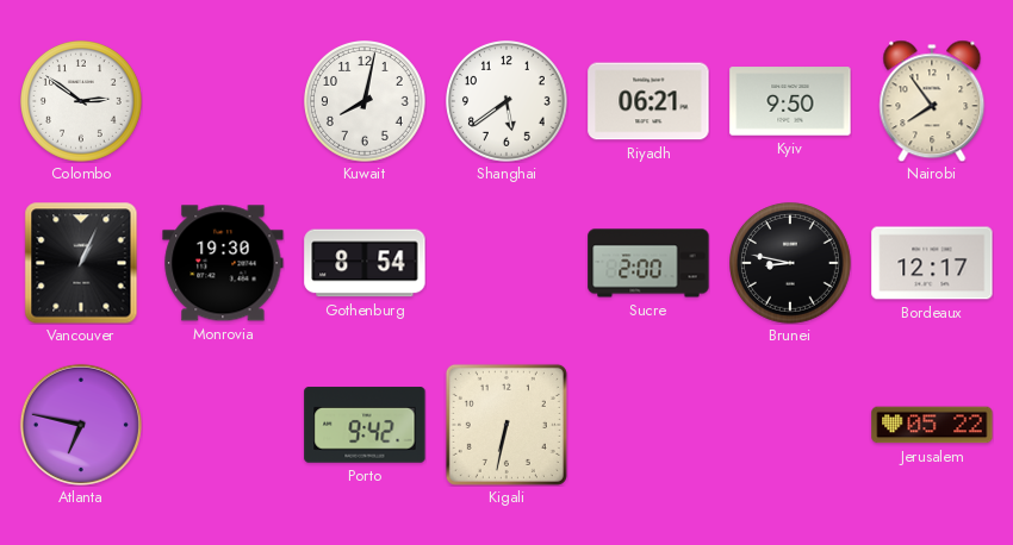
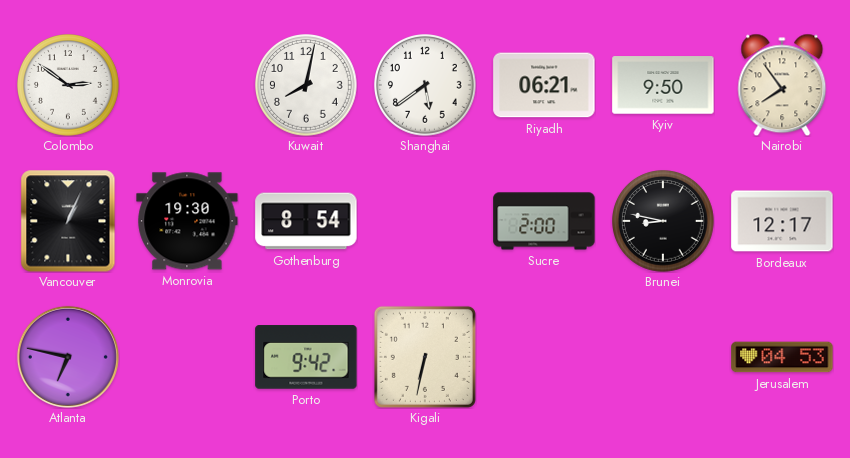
Jerusalem: 05:22 -> 04:53
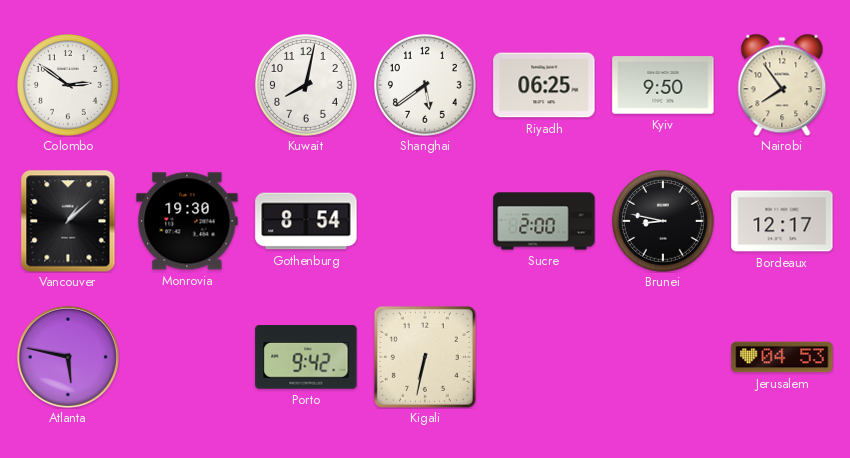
Riyadh: 06:21 -> 06:25
Vancouver: 1:04 -> 1:08
Atlanta: 6:47 -> 5:47
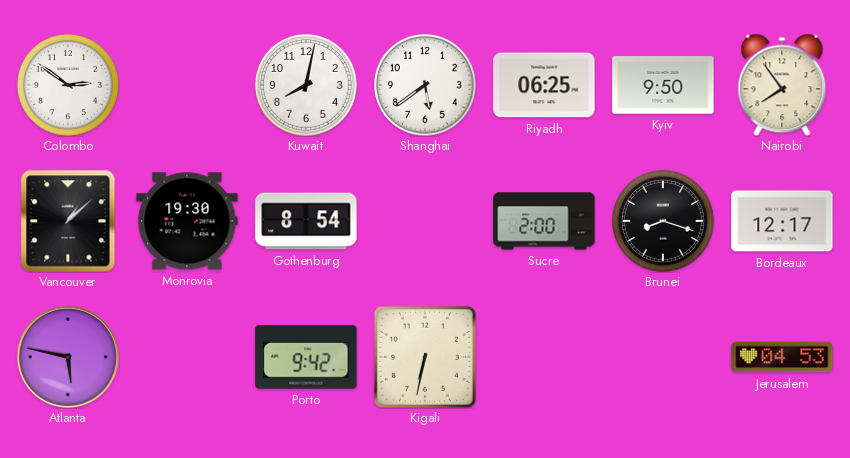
Brunei: 8:47 -> 8:18
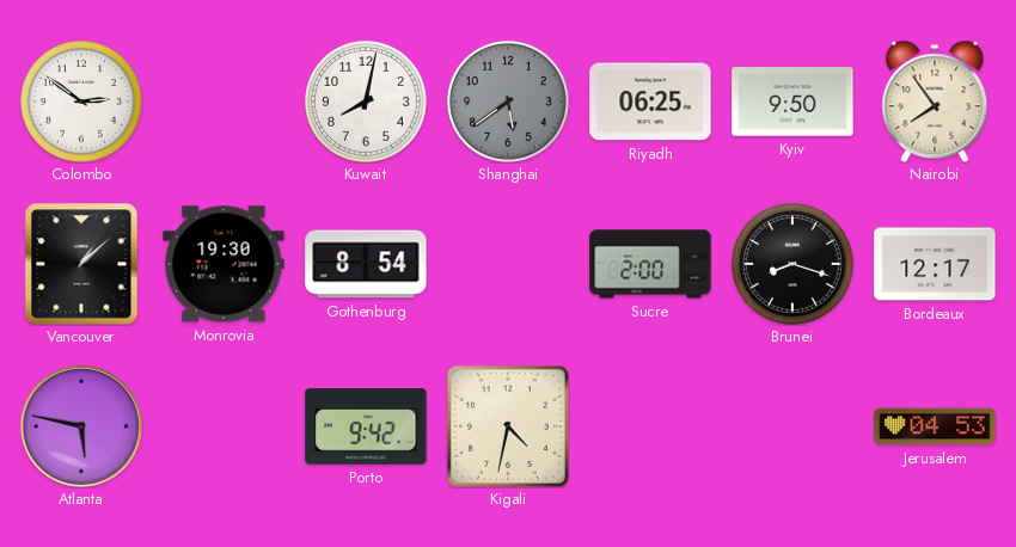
Shanghai dial: white -> grey
Kigali: 6:32 -> 4:32
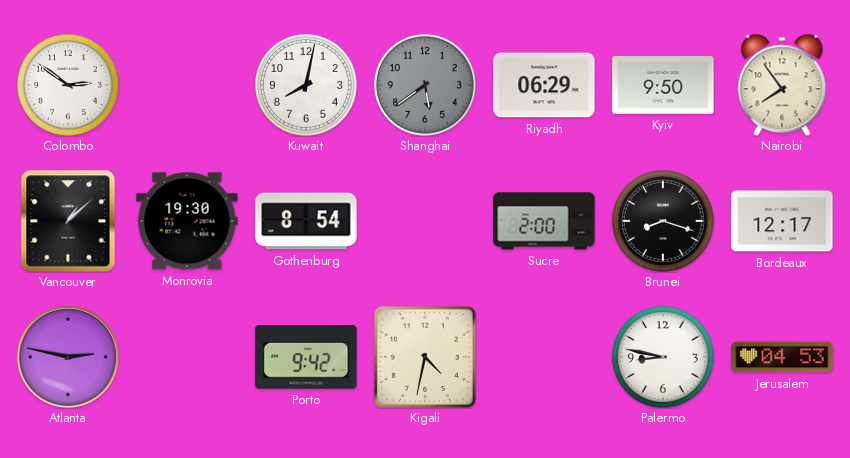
Riyadh: 06:25 -> 06:29
Atlanta: 5:47 -> 2:47
Palermo: none -> 8:47
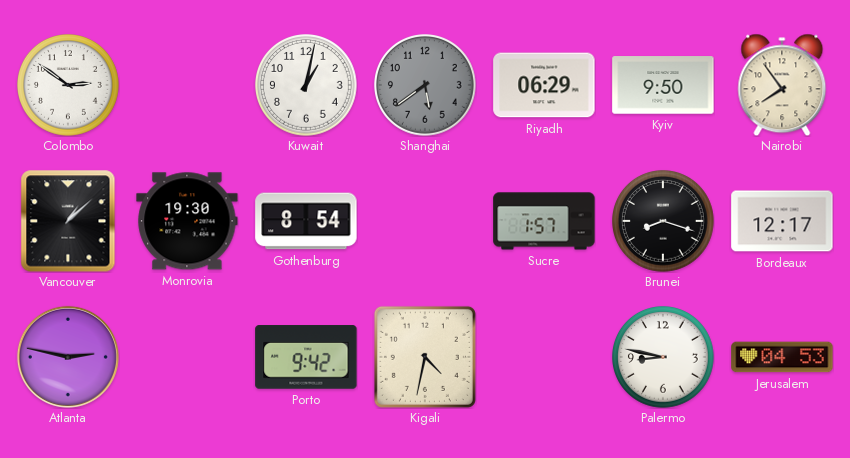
Kuwait: 8:02 -> 1:02
Sucre: 2:00 -> 1:57
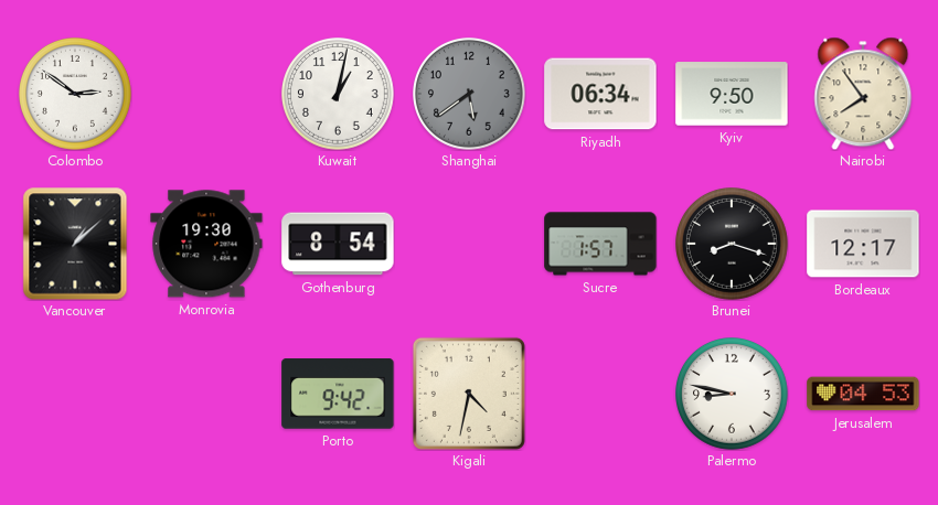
Riyadh: 06:29 -> 06:34
Atlanta: 2:47 -> none
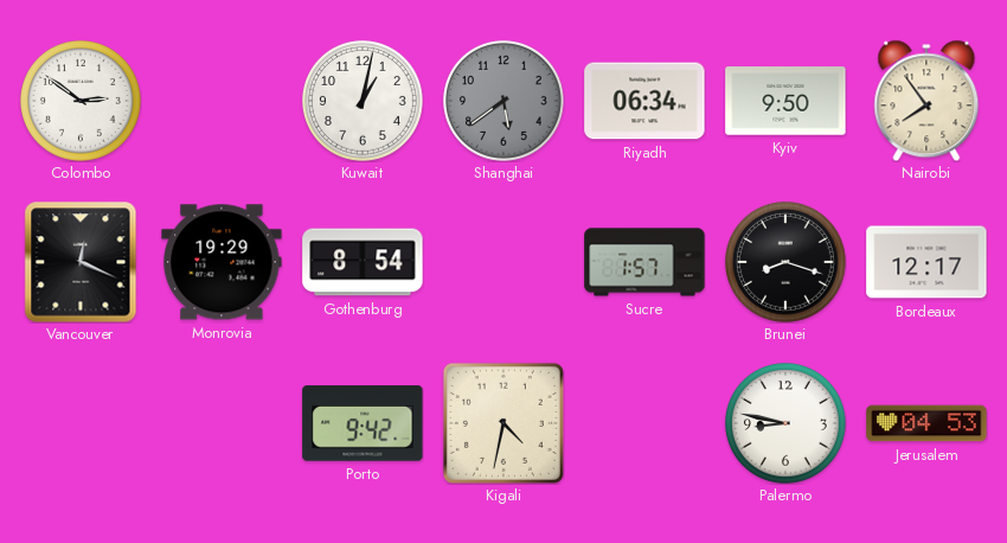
Vancouver: 1:08 -> 12:19
Monrovia: 19:30 -> 19:29
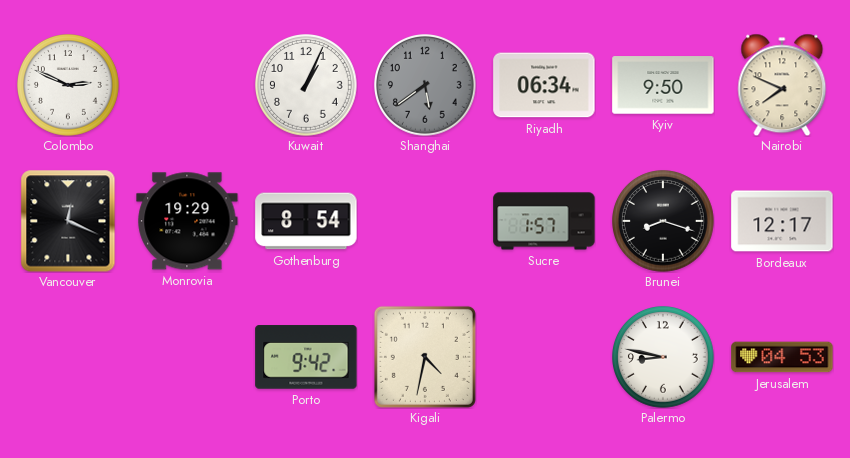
Colombo: 2:51 -> 2:49
Kuwait: 1:02 -> 1:04
Nairobi: 7:54 -> 7:49
